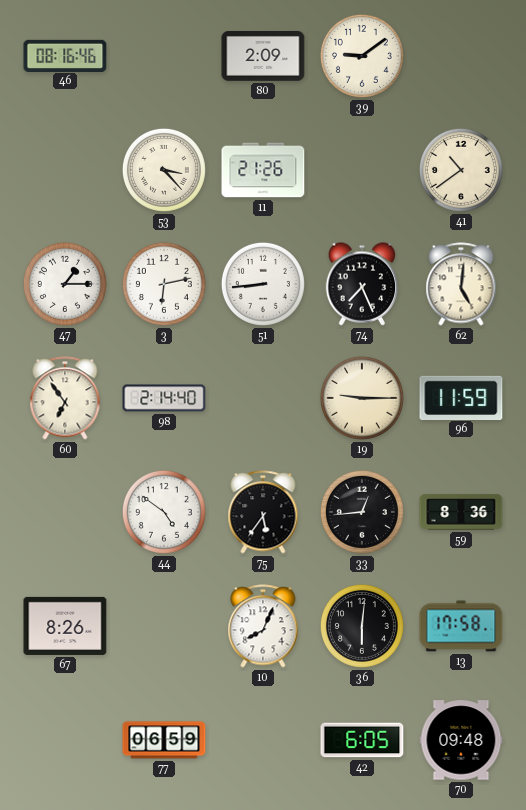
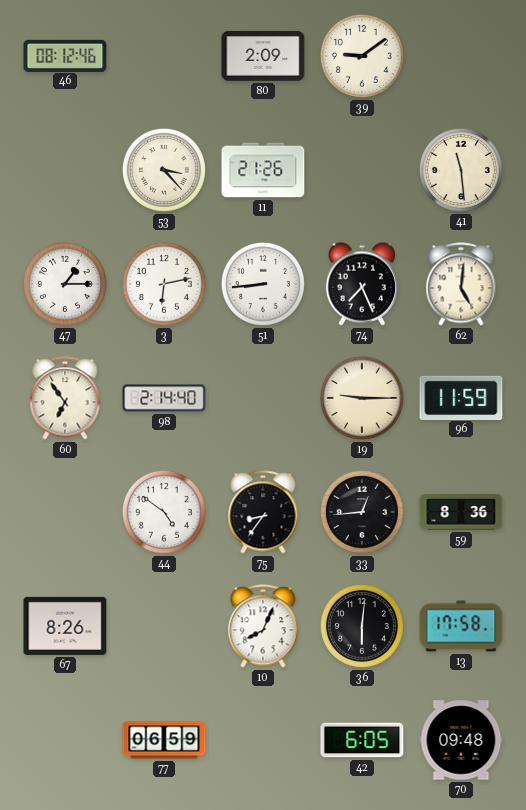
46: 08:16 -> 08:12
41: 10:39 -> 11:29
75: 5:36 -> 8:36
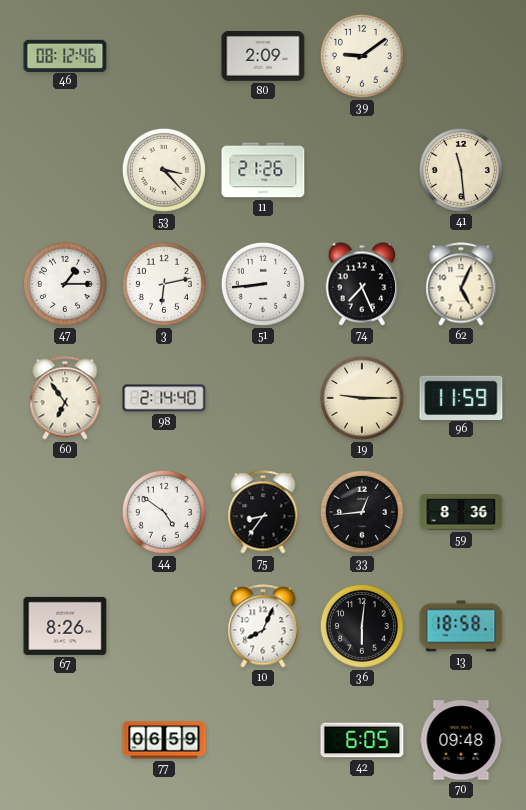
62: 5:01 -> 5:04
13: 17:58 -> 18:58
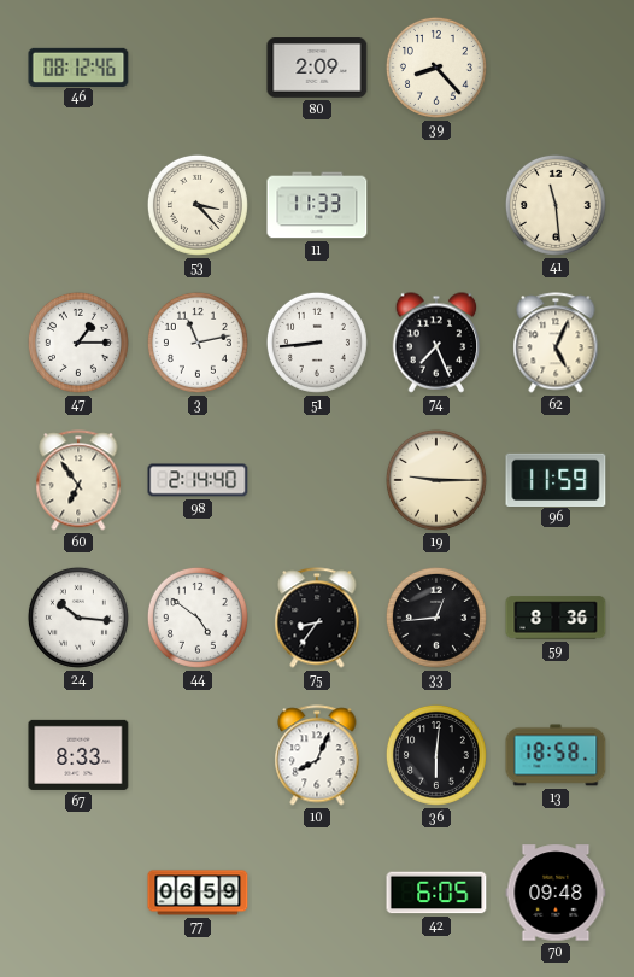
39: 9:09 -> 8:23
11: 21:26 -> 11:33
3: 6:13 -> 11:13
24: none -> 10:16
67: 8:26 -> 8:33
